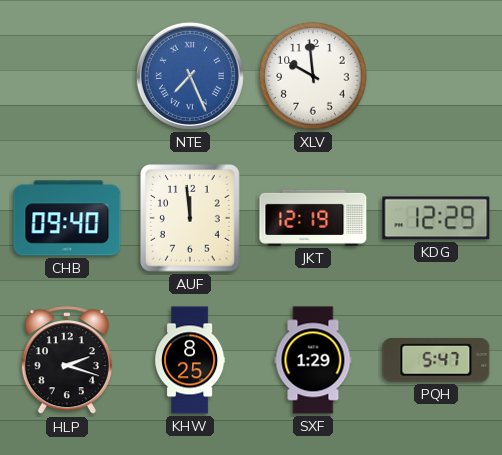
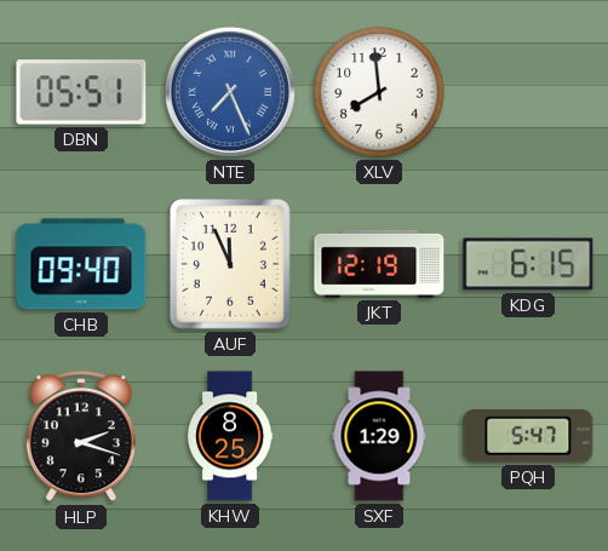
DBN: none -> 05:51
XLV: 9:59 -> 7:59
AUF: 11:59 -> 11:56
KDG: 12:29 -> 6:15
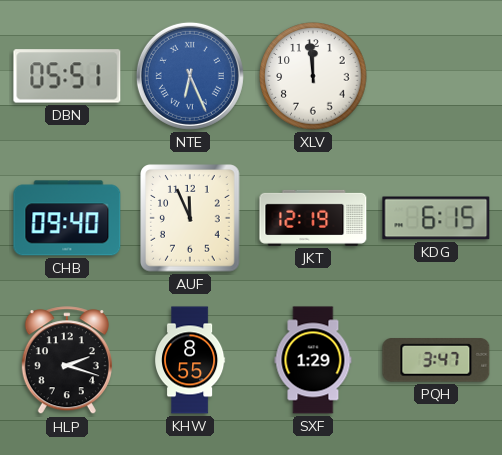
NTE: 7:26 -> 6:26
XLV: 7:59 -> 11:59
KHW: 8:25 -> 8:55
PQH: 5:47 -> 3:47
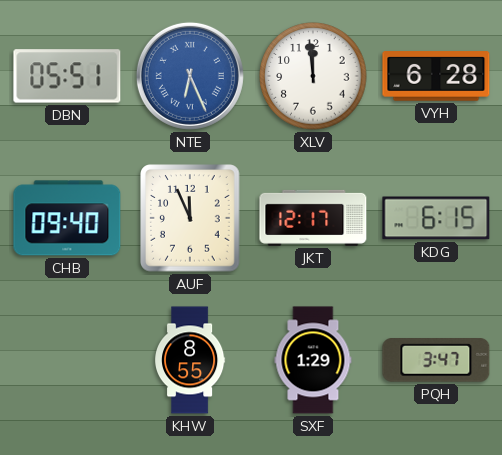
VYH: none -> 6:28
JKT: 12:19 -> 12:17
HLP: 2:18 -> none
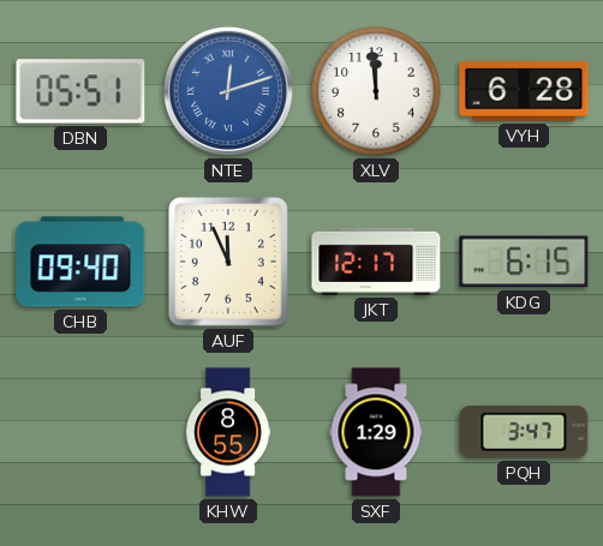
NTE: 6:26 -> 12:12
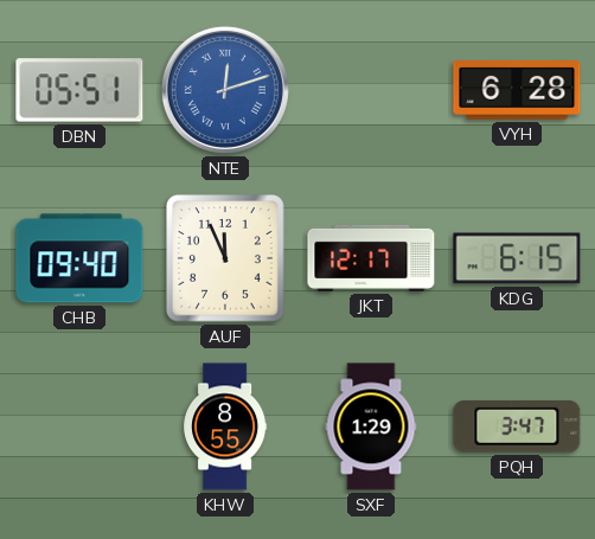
XLV: 11:59 -> none
